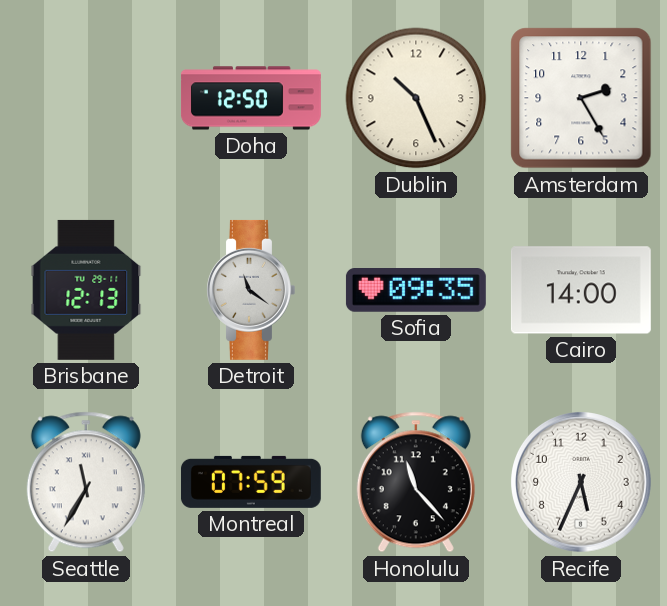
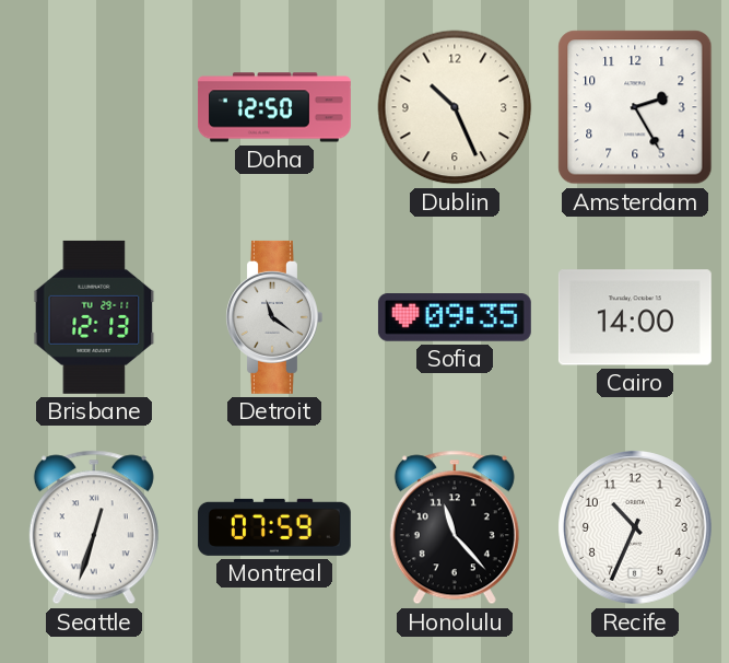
Seattle: 11:35 -> 12:33
Recife: 5:34 -> 10:34
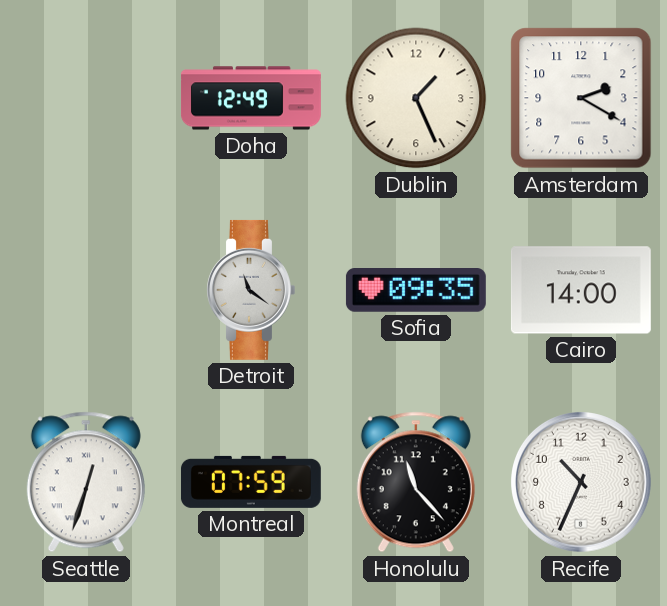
Doha: 12:50 -> 12:49
Dublin: 10:26 -> 1:26
Amsterdam: 2:25 -> 2:20
Brisbane: 12:13 -> none
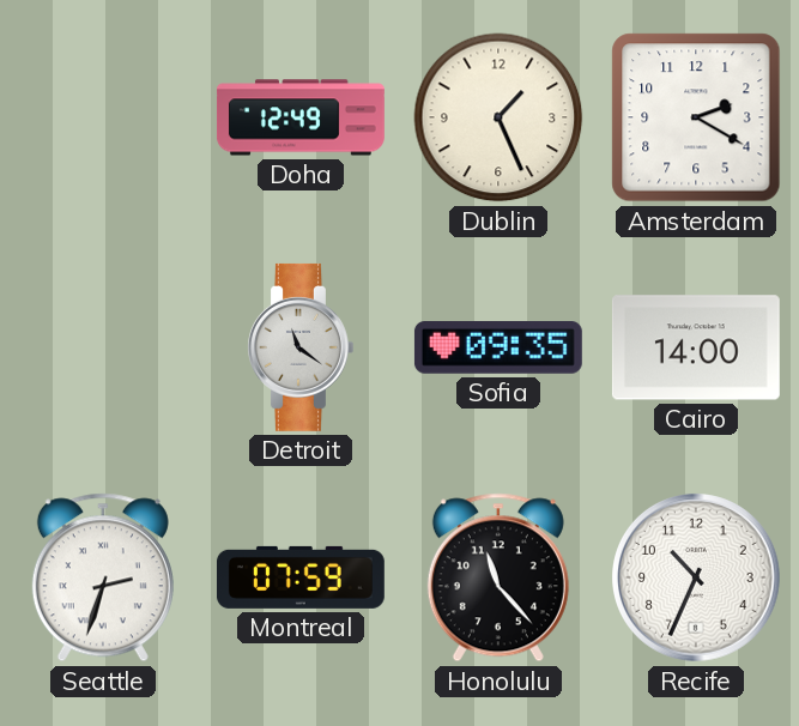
Seattle: 12:33 -> 2:33
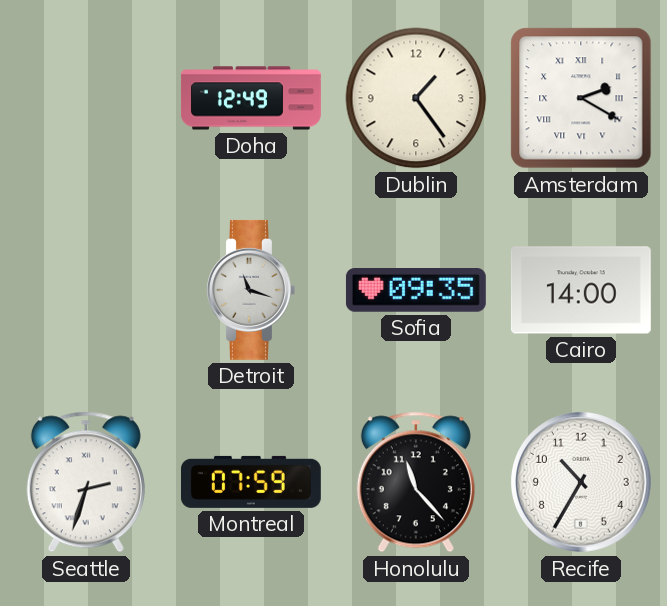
Dublin: 1:26 -> 1:24
Amsterdam numerals: Arabic -> Roman
Detroit: 11:21 -> 11:18
Recife: 10:34 -> 10:35
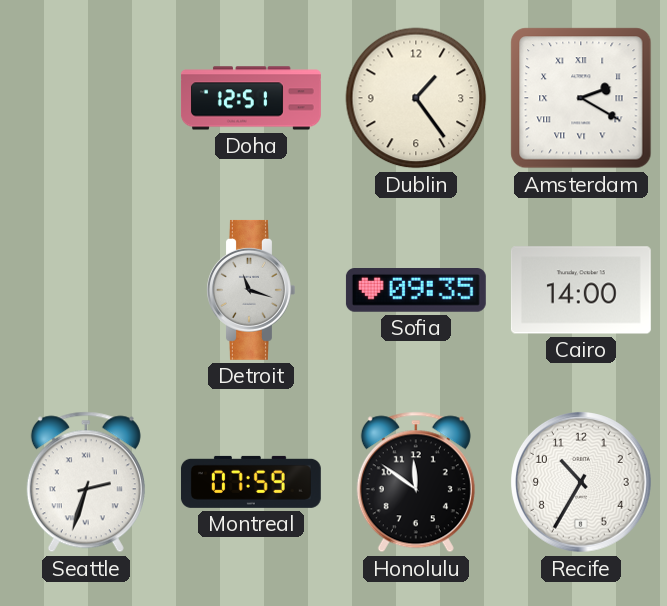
Doha: 12:49 -> 12:51
Honolulu: 11:23 -> 11:51
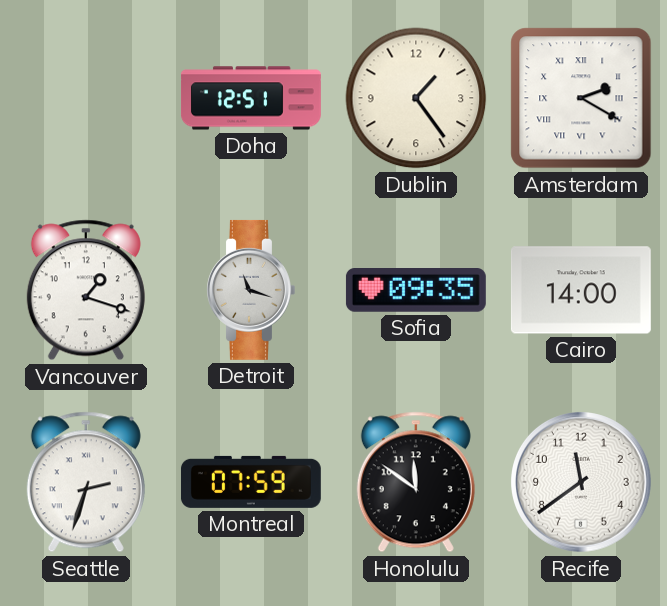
Vancouver: none -> 1:18
Recife: 10:35 -> 11:39
